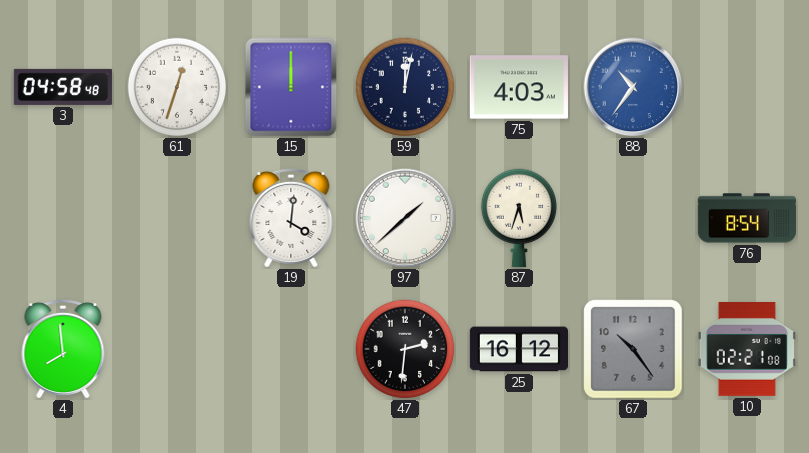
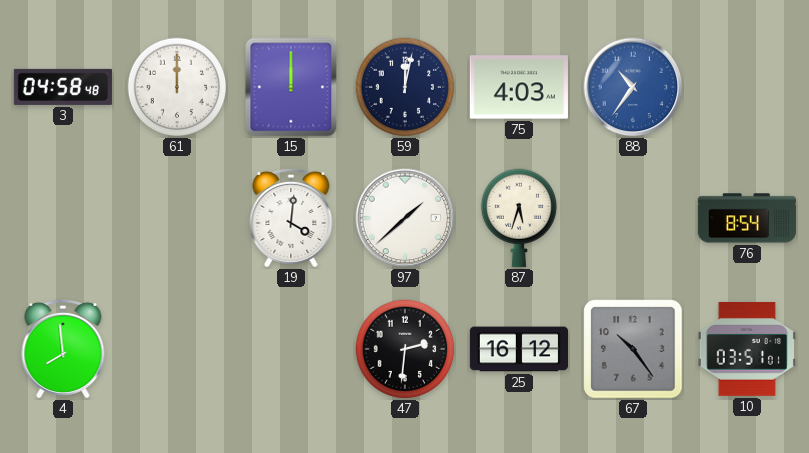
61: 12:33 -> 12:00
10: 02:21 -> 03:51
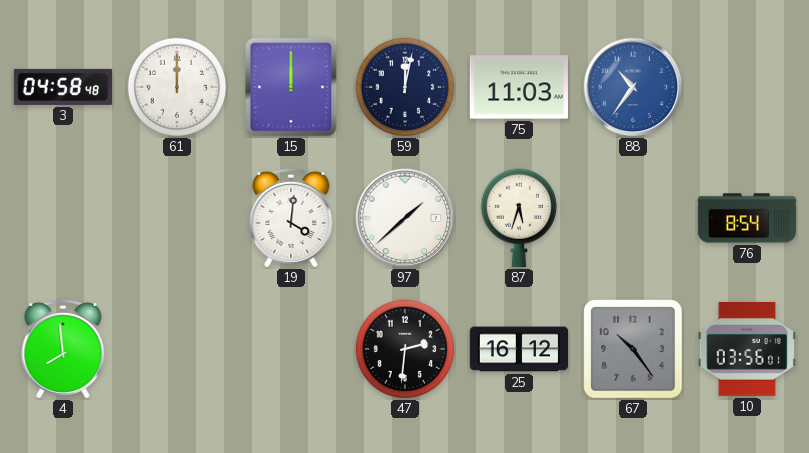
75: 4:03 -> 11:03
10: 03:51 -> 03:56
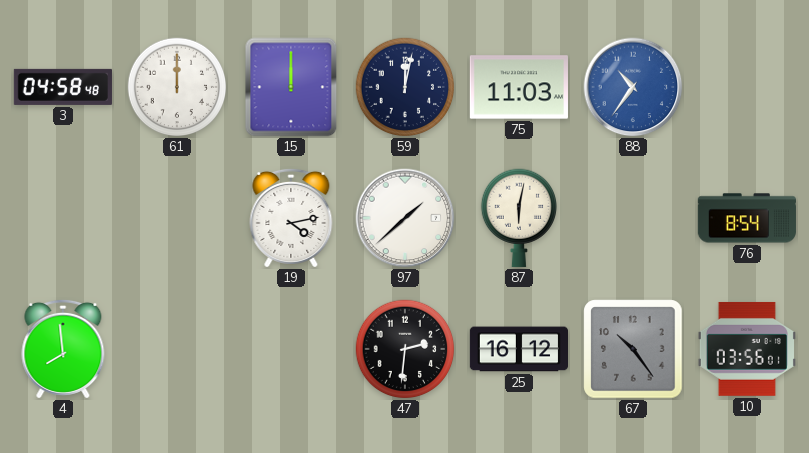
19: 4:01 -> 4:13
87: 5:33 -> 6:02
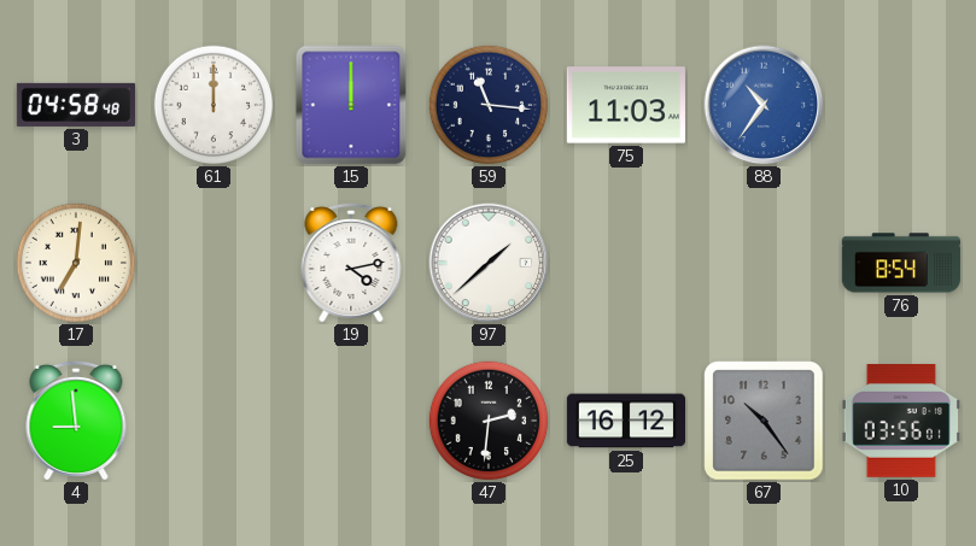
59: 12:02 -> 11:16
17: none -> 7:01
87: 6:02 -> none
4: 7:59 -> 8:59
